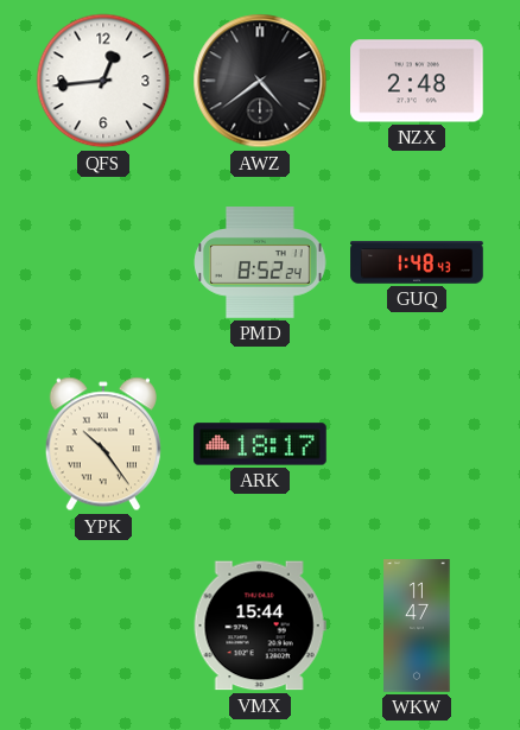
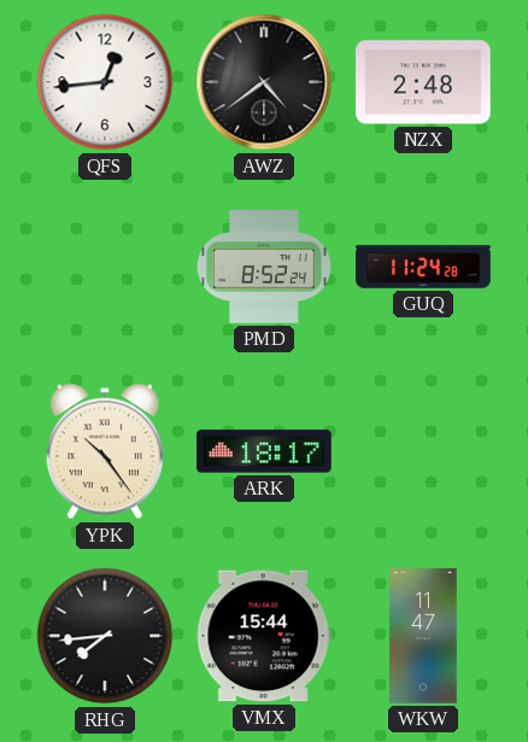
GUQ: 1:48 -> 11:24
RHG: none -> 7:44
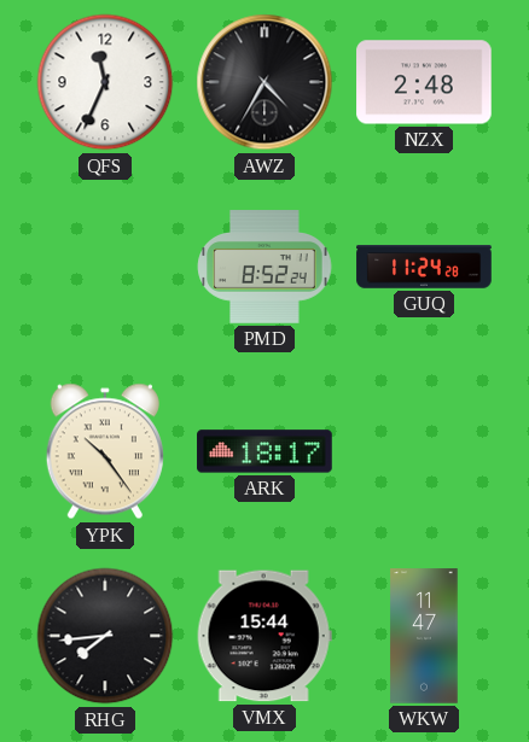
QFS: 12:44 -> 11:34
AWZ: 4:39 -> 4:35
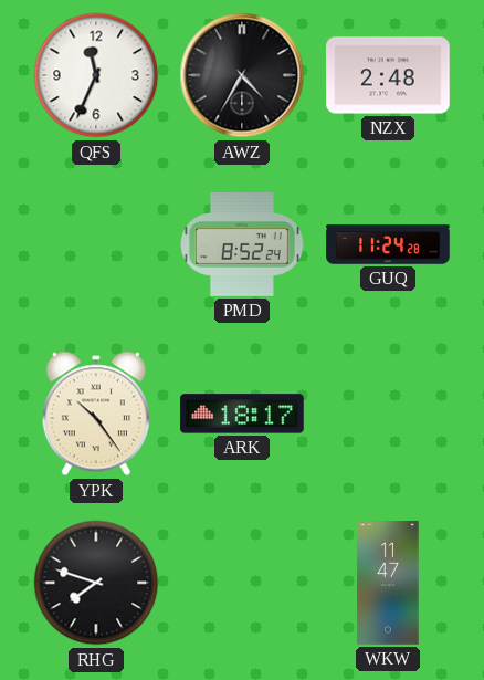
RHG: 7:44 -> 7:48
VMX: 15:44 -> none
